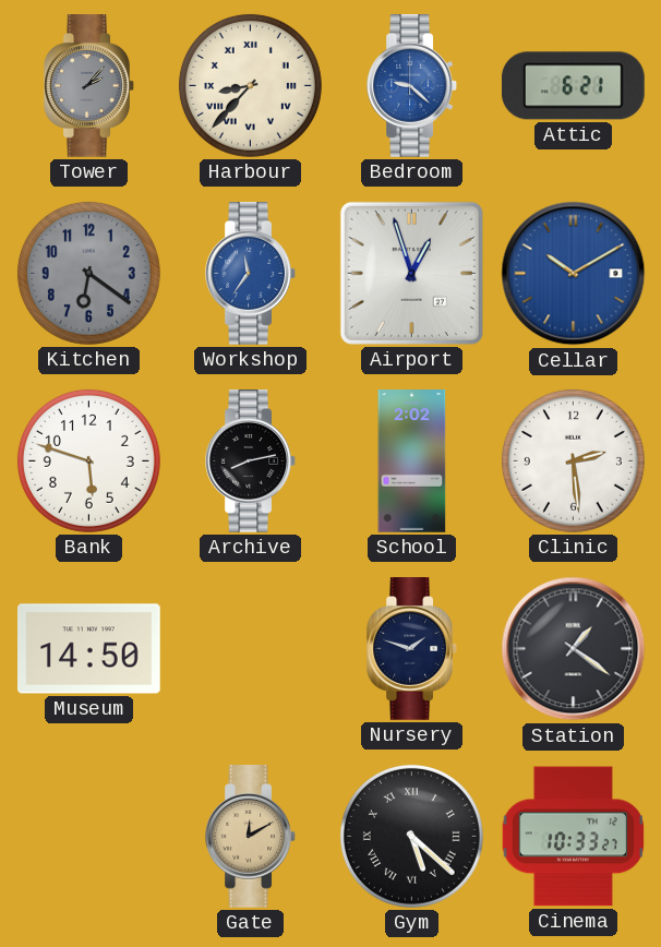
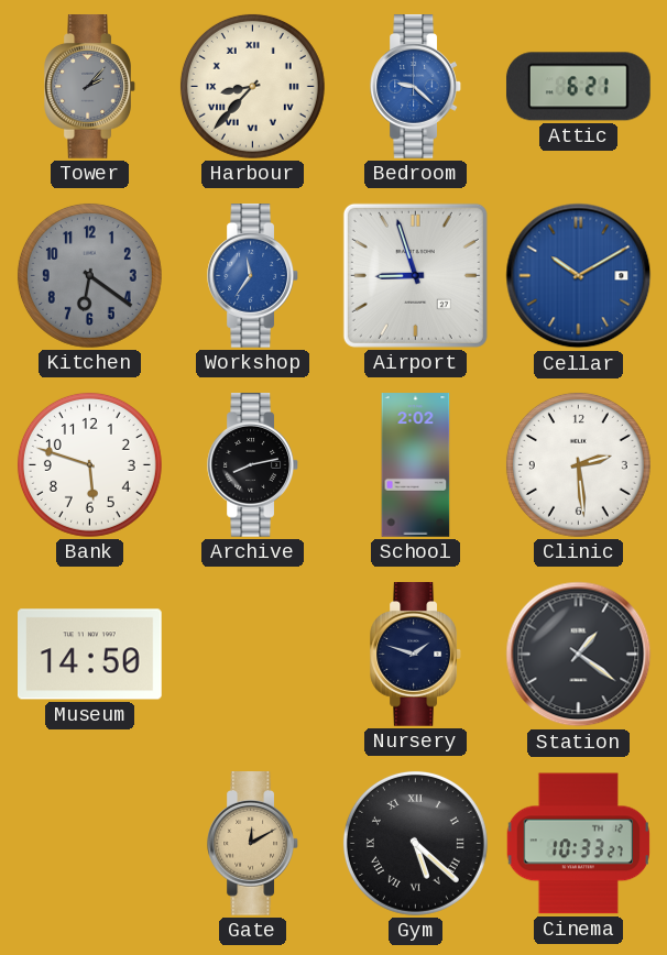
Airport: 12:57 -> 8:57
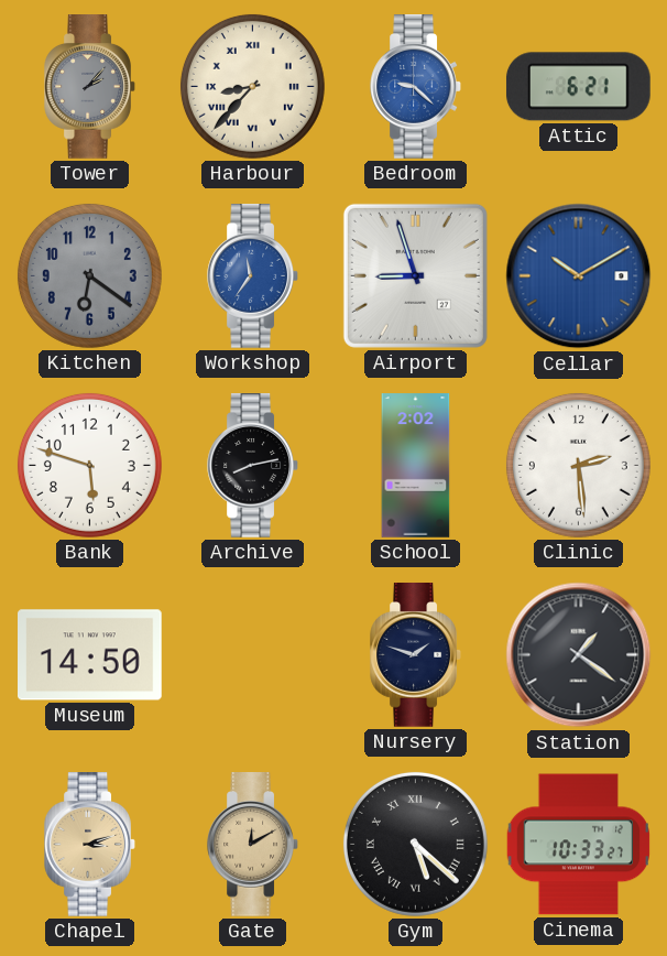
Chapel: none -> 3:12
